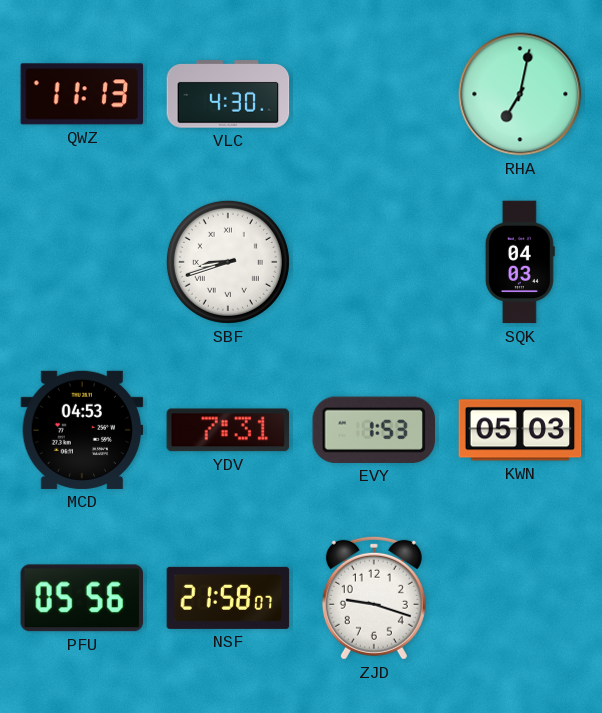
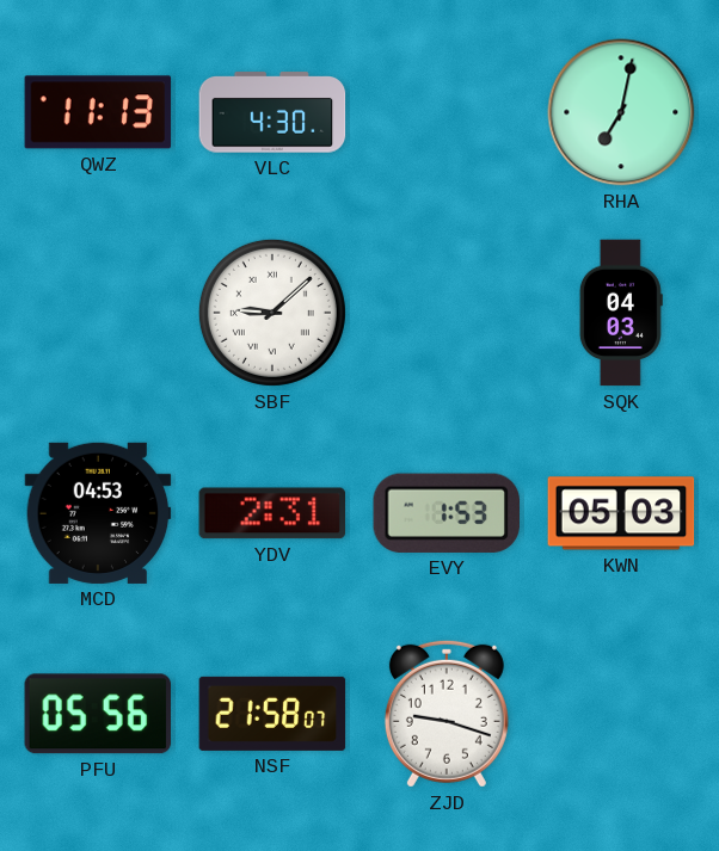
SBF: 8:42 -> 9:08
YDV: 7:31 -> 2:31
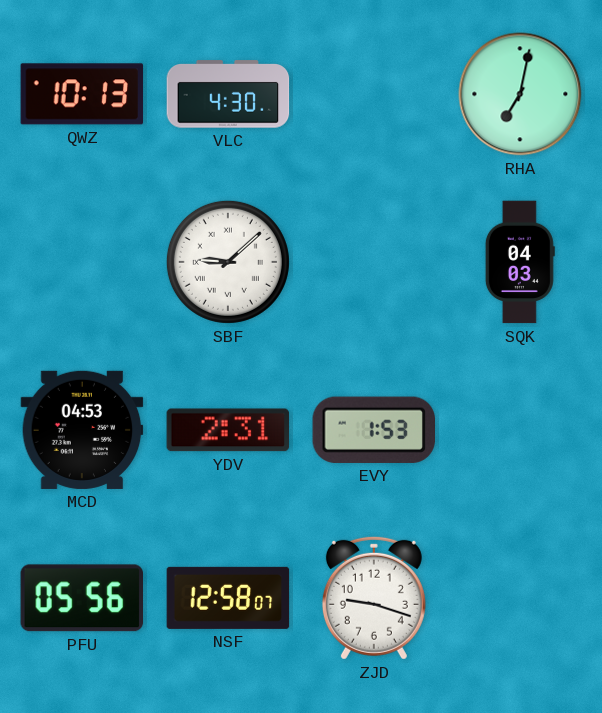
QWZ: 11:13 -> 10:13
KWN: 05:03 -> none
NSF: 21:58 -> 12:58
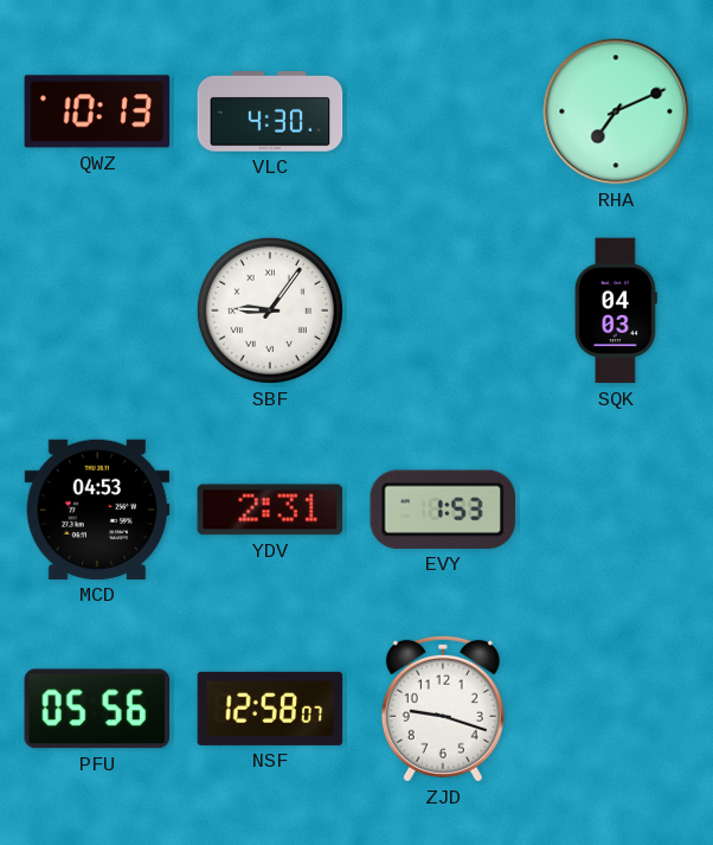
RHA: 7:02 -> 7:11
SBF: 9:08 -> 9:06
